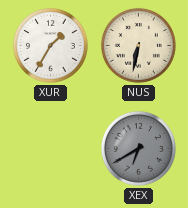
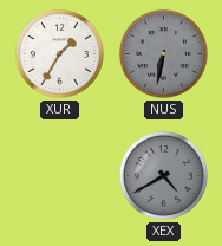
NUS dial: cream -> grey
XEX: 6:40 -> 4:40
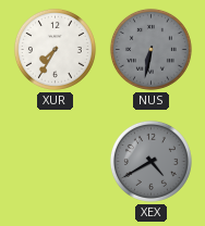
XUR: 1:35 -> 7:35
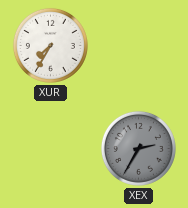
NUS: 6:32 -> none
XEX: 4:40 -> 2:35
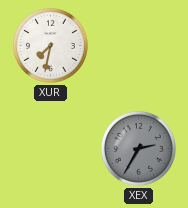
XUR: 7:35 -> 7:32
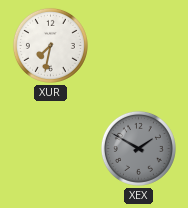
XEX: 2:35 -> 1:50
